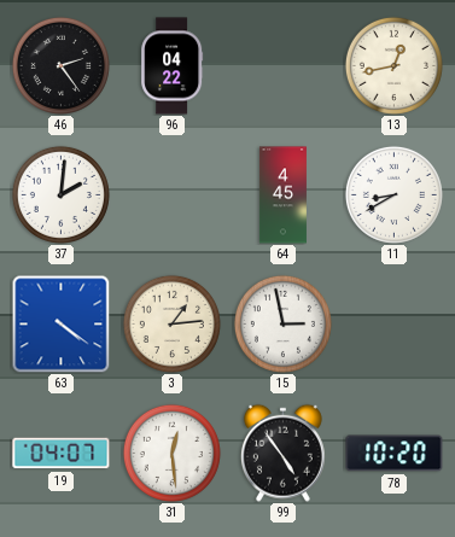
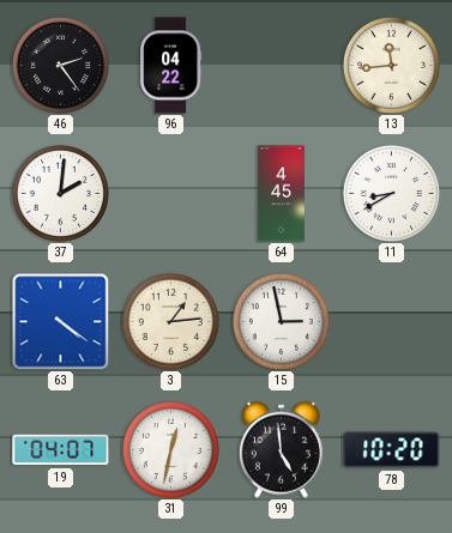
13: 12:43 -> 11:44
31: 12:29 -> 12:32
99: 4:54 -> 4:59
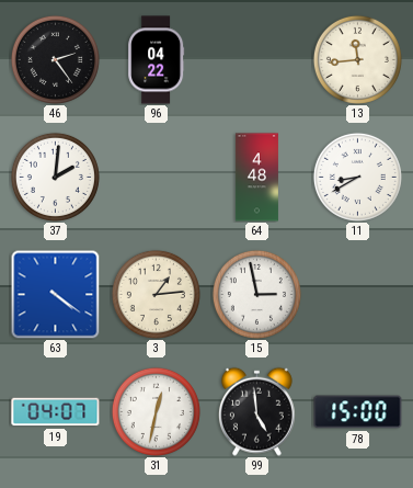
64: 4:45 -> 4:48
78: 10:20 -> 15:00
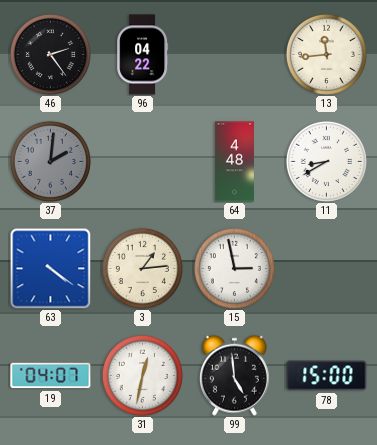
37 dial: white -> grey
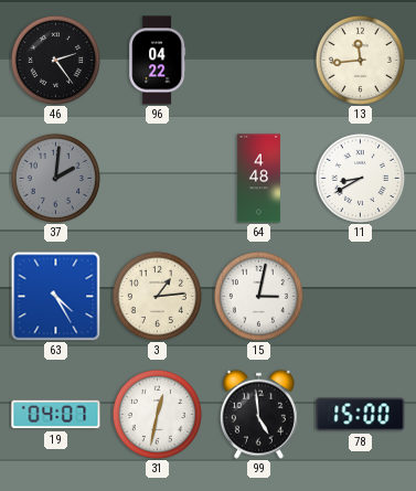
63: 4:21 -> 4:25
15: 2:58 -> 3:02
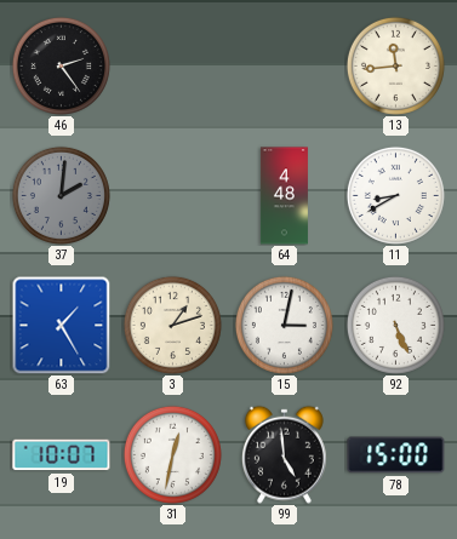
96: 04:22 -> none
63: 4:25 -> 1:25
3: 1:14 -> 1:12
92: none -> 5:26
19: 04:07 -> 10:07
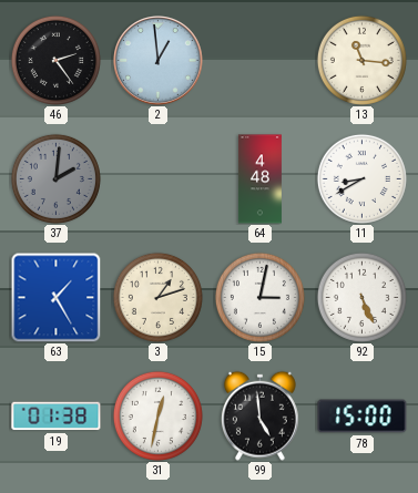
2: none -> 12:59
13: 11:44 -> 11:16
19: 10:07 -> 01:38
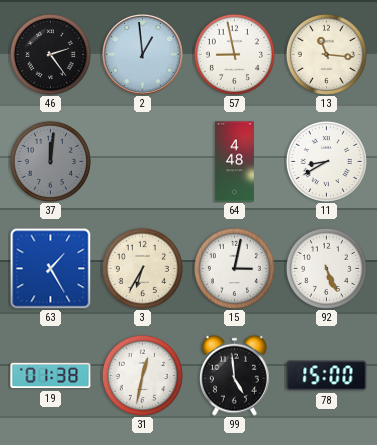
57: none -> 8:58
37: 2:01 -> 12:01
3: 1:12 -> 6:35
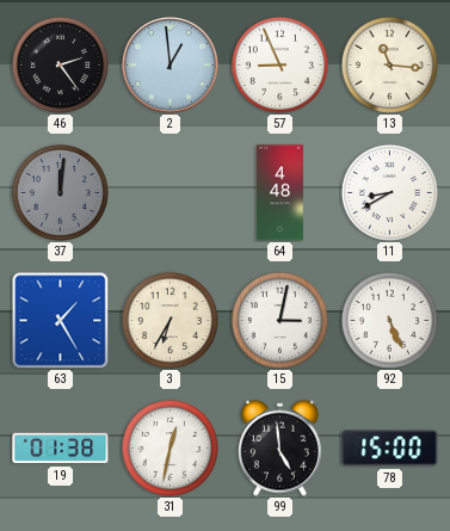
57: 8:58 -> 8:56
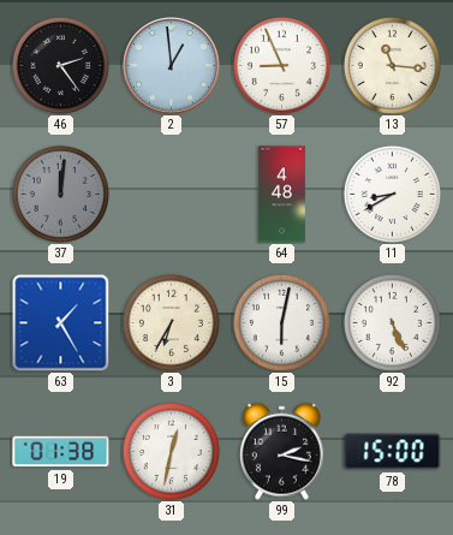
15: 3:02 -> 6:02
99: 4:59 -> 2:17
